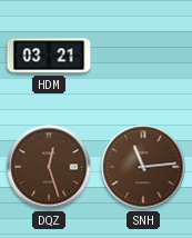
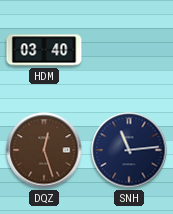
HDM: 03:21 -> 03:40
SNH dial: brown -> navy
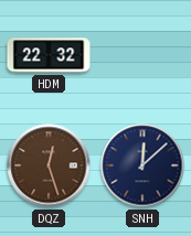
HDM: 03:40 -> 22:32
SNH: 11:14 -> 12:08
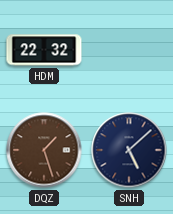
DQZ: 12:27 -> 1:27
SNH: 12:08 -> 5:08
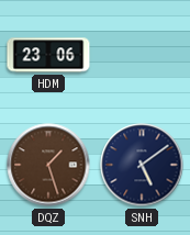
HDM: 22:32 -> 23:06
SNH: 5:08 -> 5:09
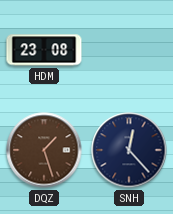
HDM: 23:06 -> 23:08
SNH: 5:09 -> 12:23
